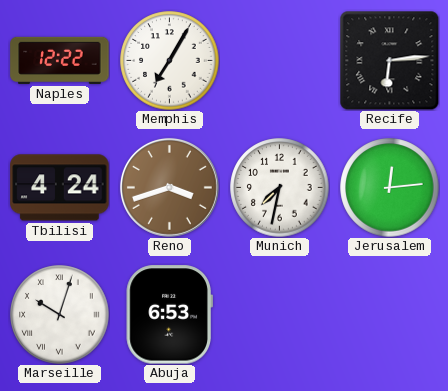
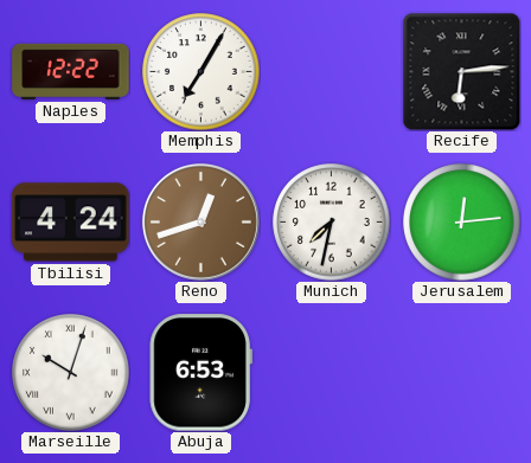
Reno: 3:42 -> 12:42
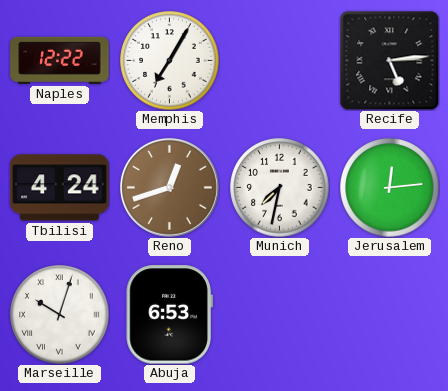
Recife: 6:14 -> 5:14
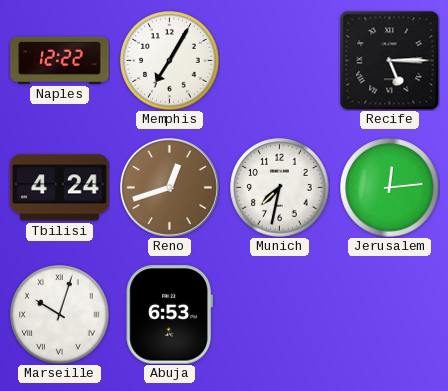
Recife: 5:14 -> 5:15
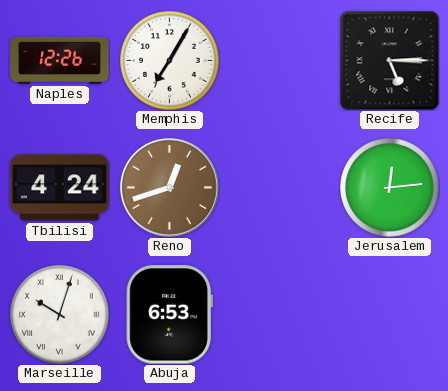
Naples: 12:22 -> 12:26
Munich: 7:32 -> none
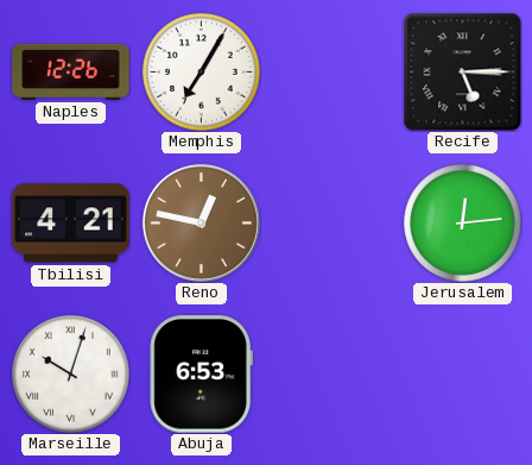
Tbilisi: 4:24 -> 4:21
Reno: 12:42 -> 12:47
